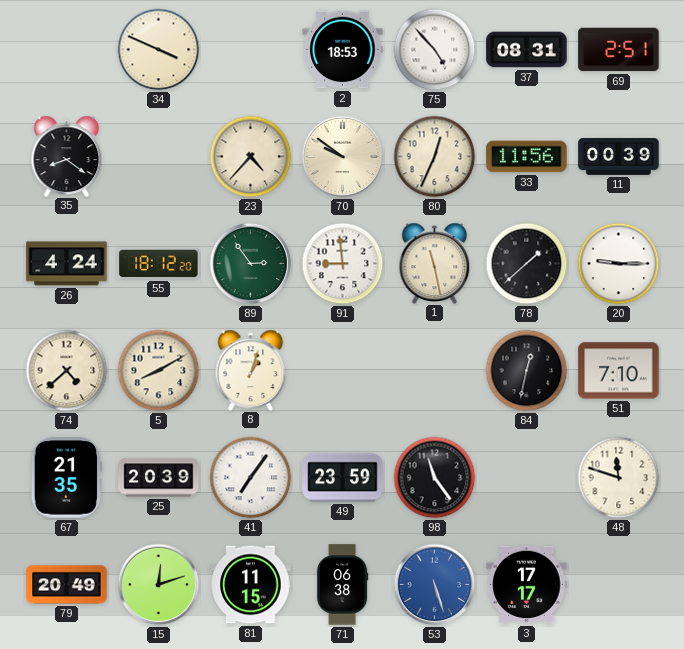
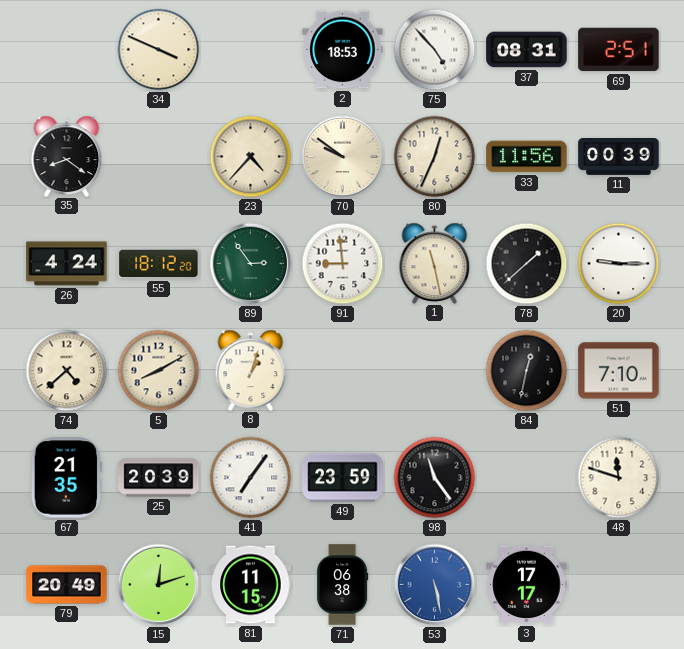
53: 5:27 -> 5:28
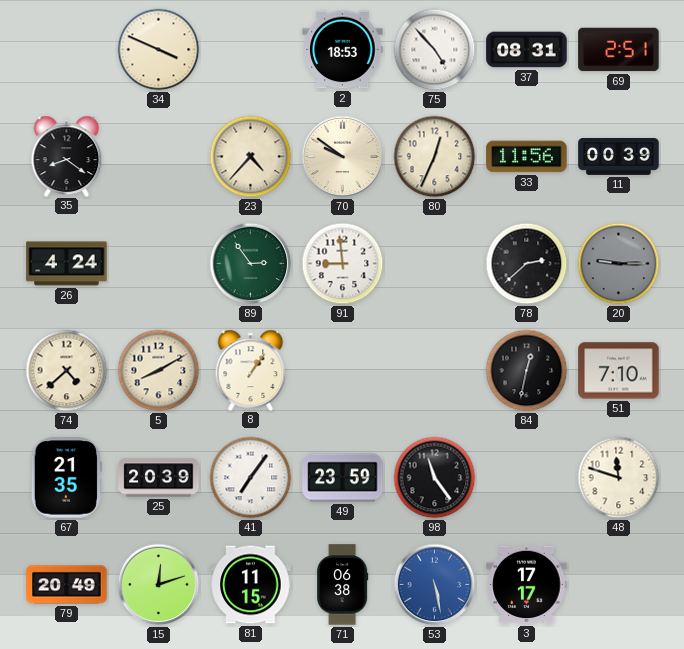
55: 18:12 -> none
1: 11:28 -> none
78: 1:38 -> 2:38
20 dial: white -> grey
8: 1:03 -> 1:06
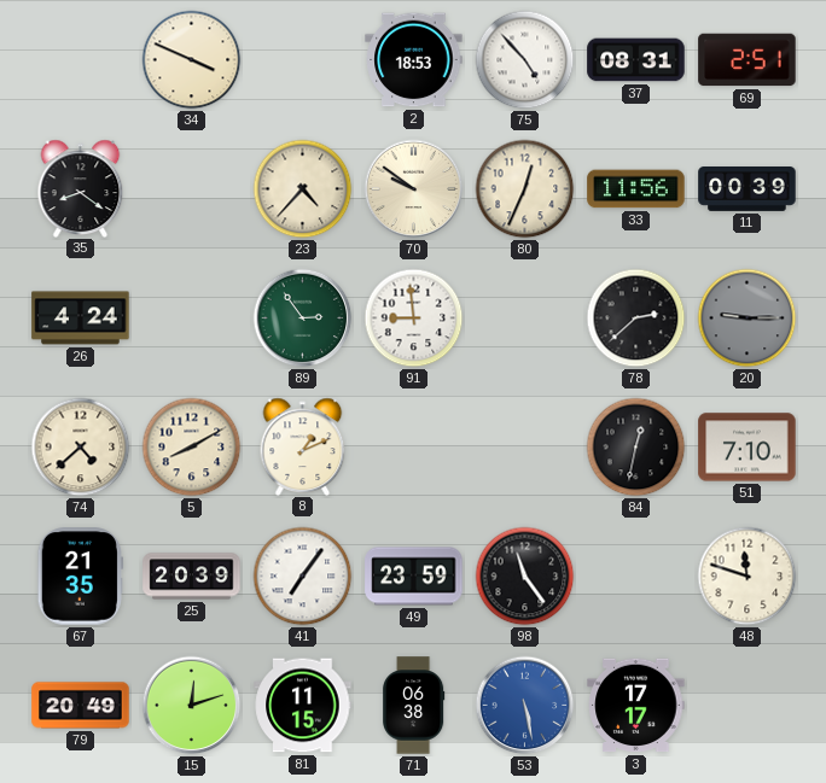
8: 1:06 -> 1:11
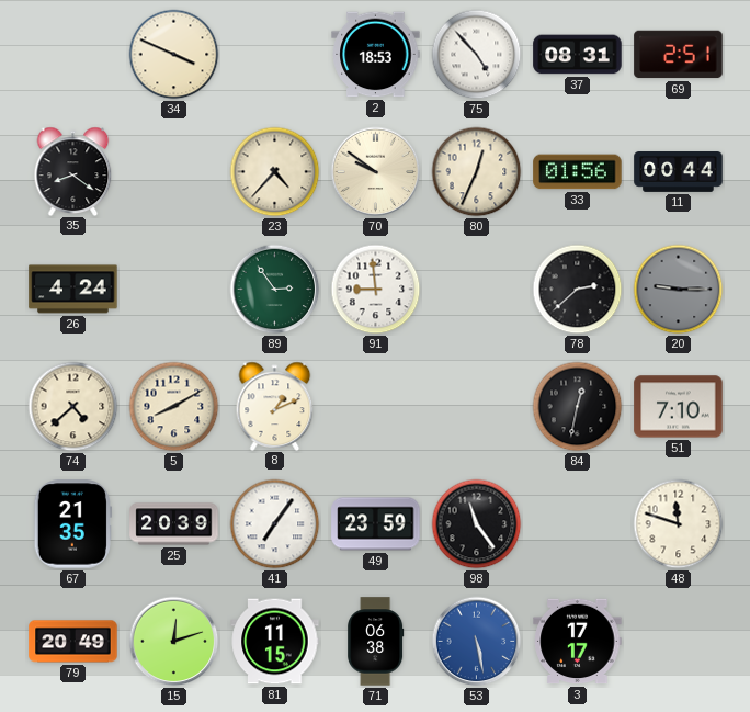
33: 11:56 -> 01:56
11: 00:39 -> 00:44
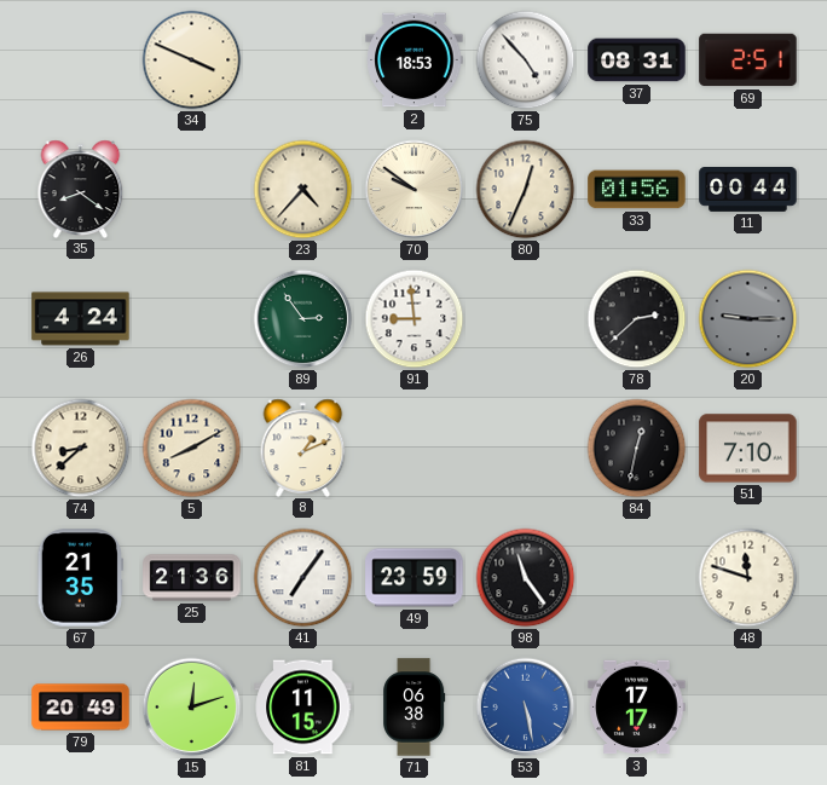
74: 4:38 -> 8:38
25: 20:39 -> 21:36
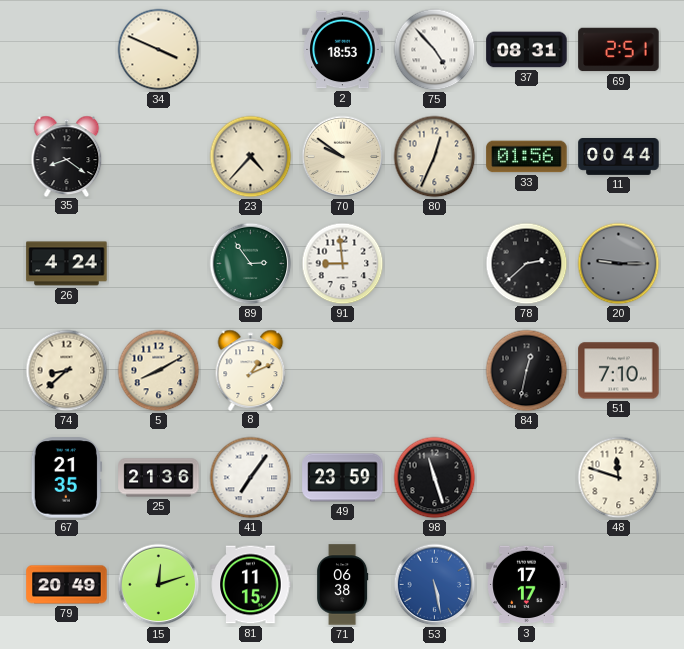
98: 11:24 -> 11:27
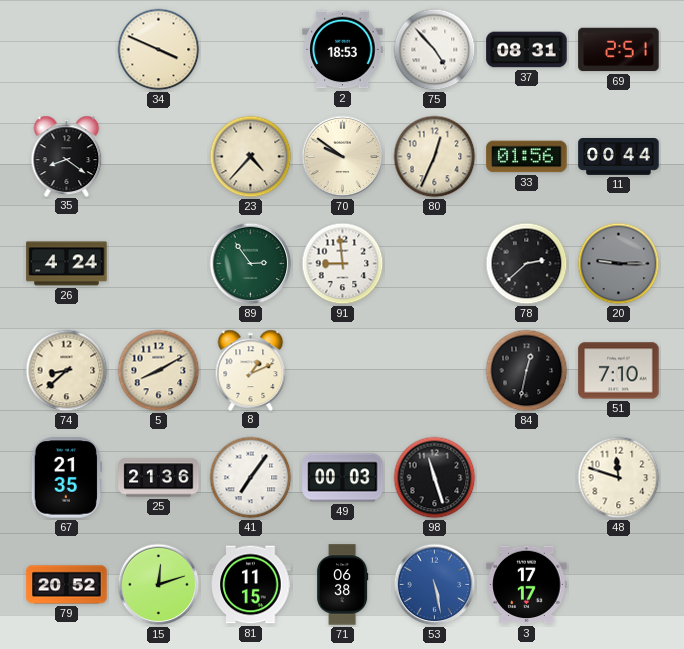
49: 23:59 -> 00:03
79: 20:49 -> 20:52
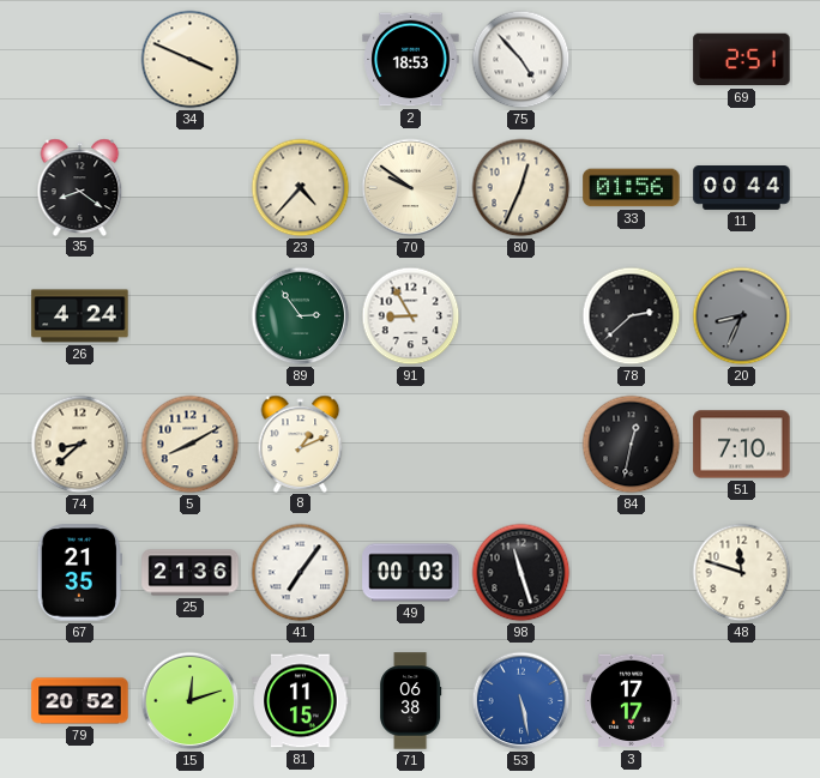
37: 08:31 -> none
91: 8:59 -> 8:55
20: 9:15 -> 8:34
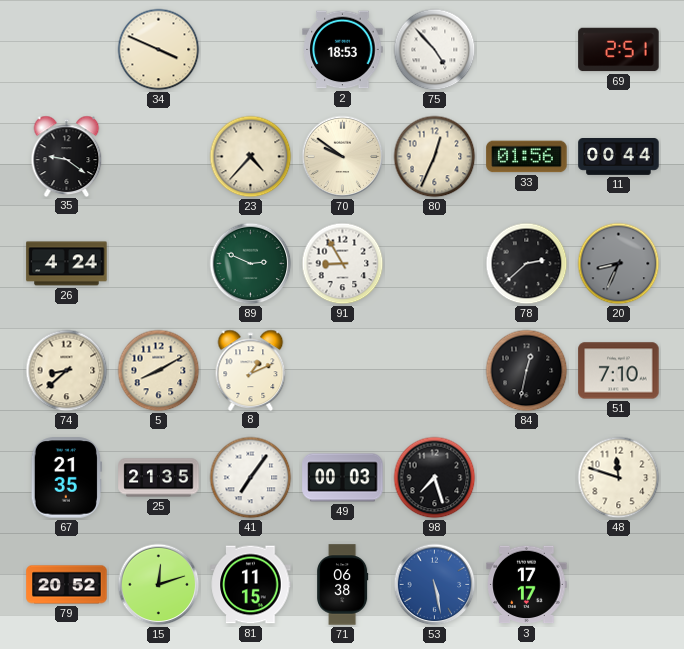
35: 8:21 -> 9:21
89: 2:54 -> 2:49
25: 21:36 -> 21:35
98: 11:27 -> 7:27
